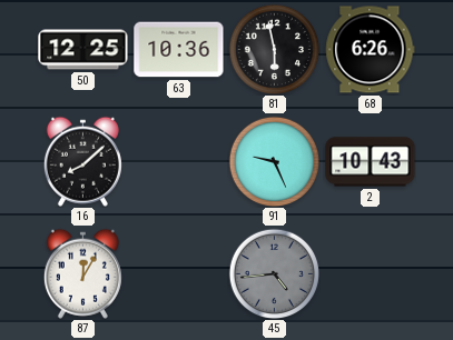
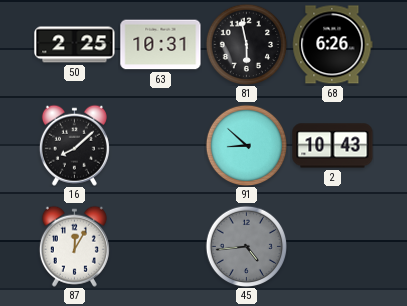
50: 12:25 -> 2:25
63: 10:36 -> 10:31
91: 9:26 -> 8:52
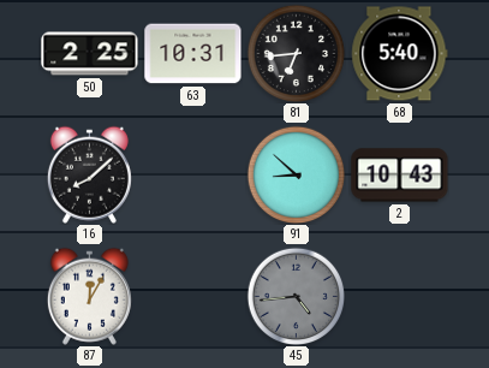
81: 5:58 -> 6:44
68: 6:26 -> 5:40
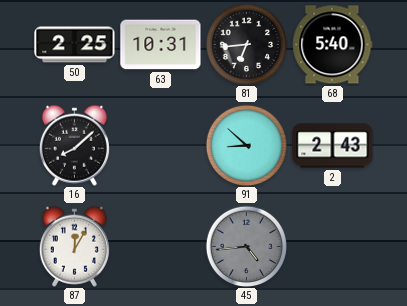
2: 10:43 -> 2:43
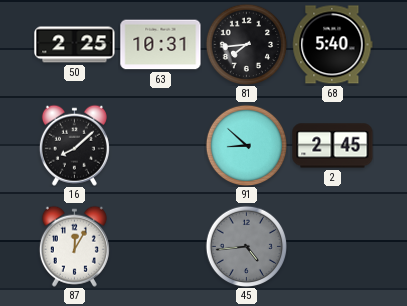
81: 6:44 -> 7:44
2: 2:43 -> 2:45
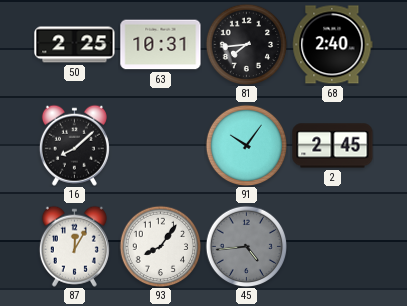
68: 5:40 -> 2:40
91: 8:52 -> 10:06
93: none -> 8:06
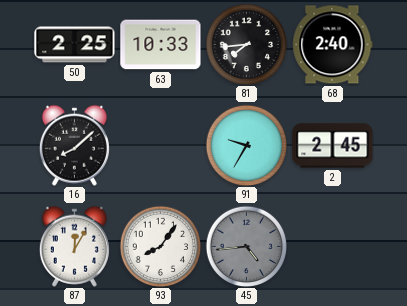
63: 10:31 -> 10:33
91: 10:06 -> 9:35
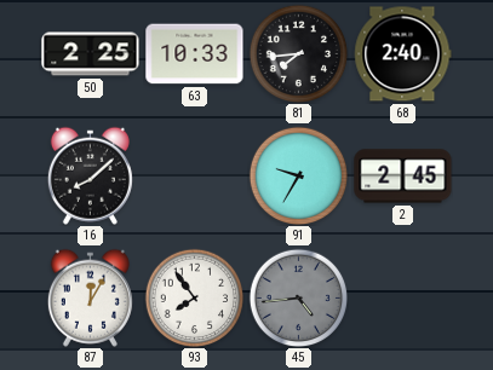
93: 8:06 -> 7:54
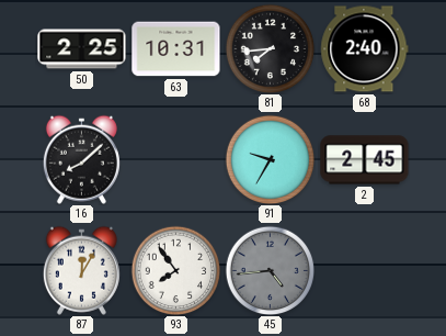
63: 10:33 -> 10:31
